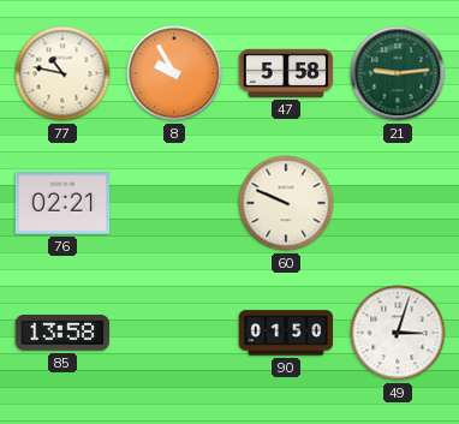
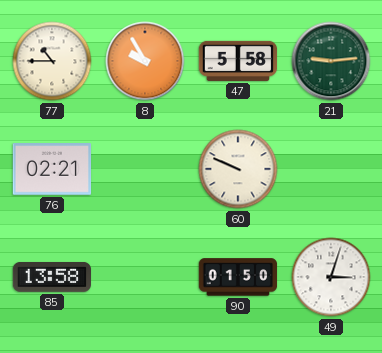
77: 10:47 -> 10:45
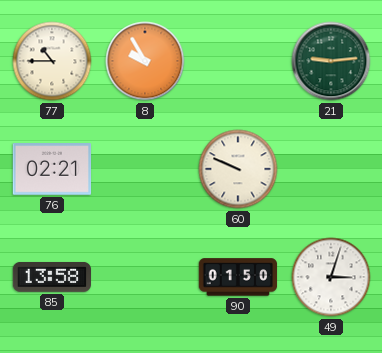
47: 5:58 -> none
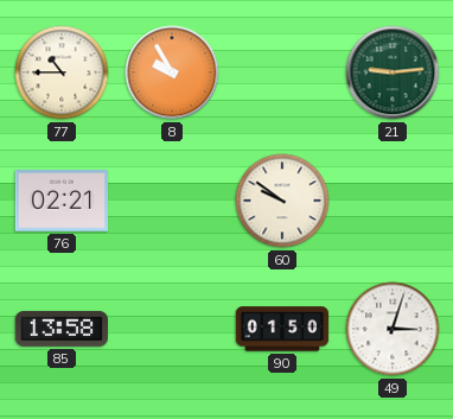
60: 9:49 -> 9:51
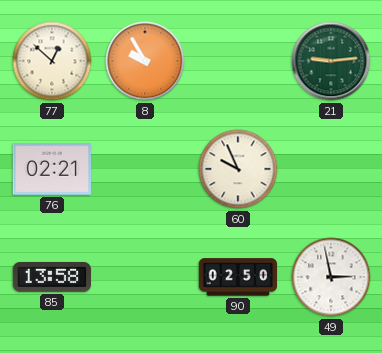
77: 10:45 -> 12:52
60: 9:51 -> 9:56
90: 01:50 -> 02:50
49: 3:03 -> 2:58
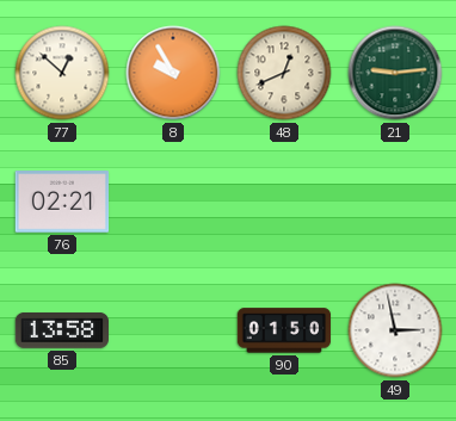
48: none -> 12:41
60: 9:56 -> none
90: 02:50 -> 01:50
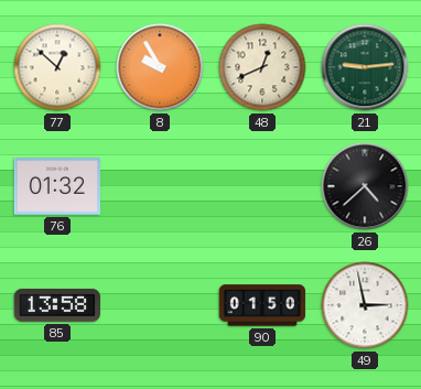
76: 02:21 -> 01:32
26: none -> 4:38
